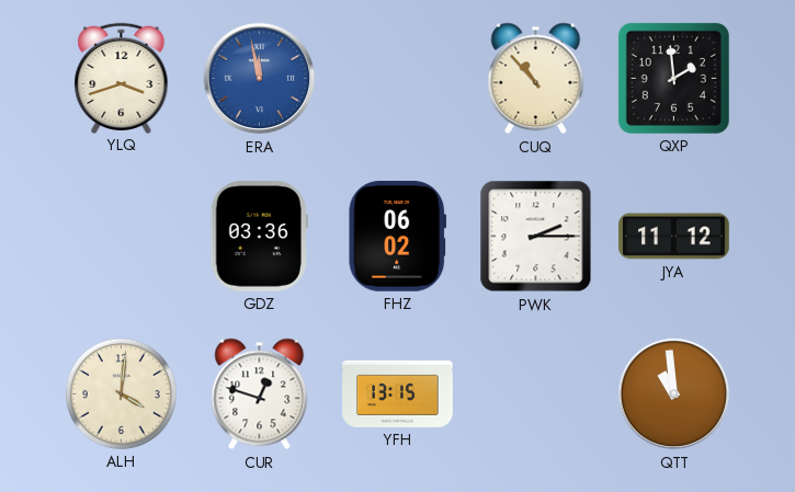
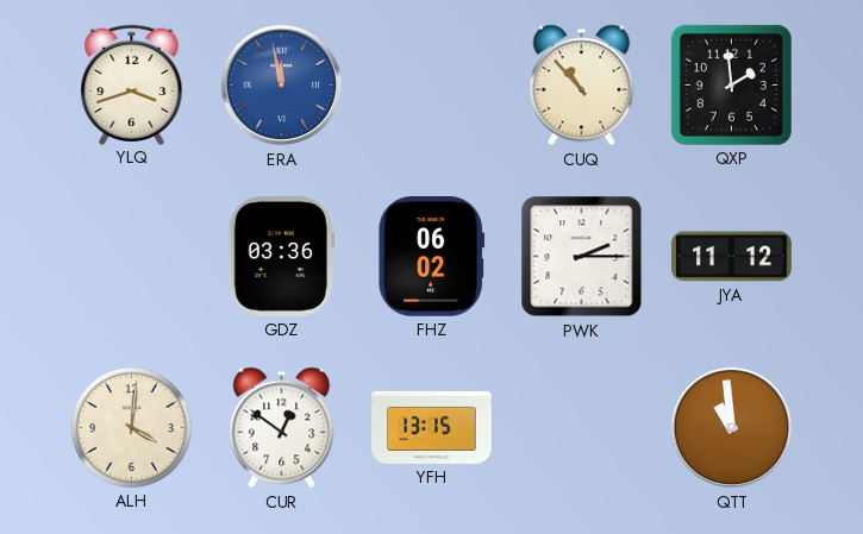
CUR: 12:48 -> 12:51
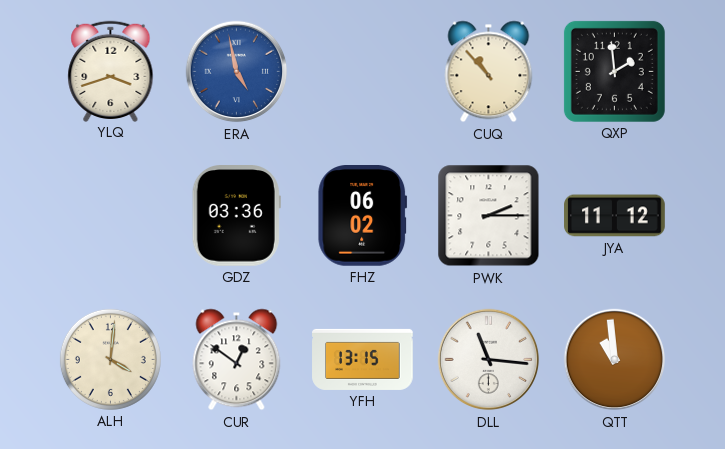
ERA: 11:58 -> 4:58
DLL: none -> 11:16
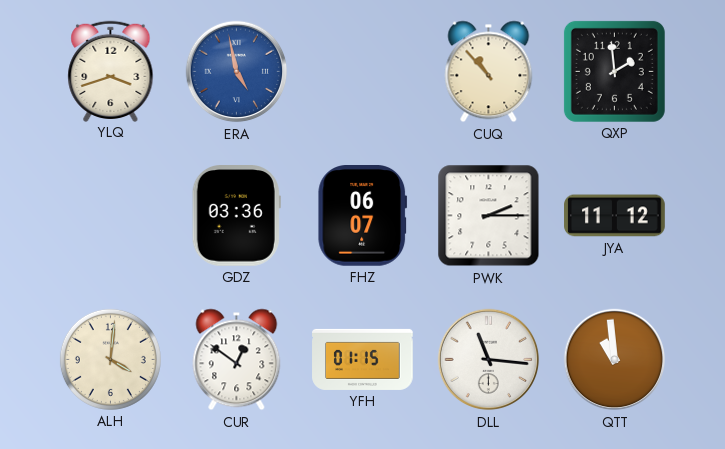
FHZ: 06:02 -> 06:07
YFH: 13:15 -> 01:15
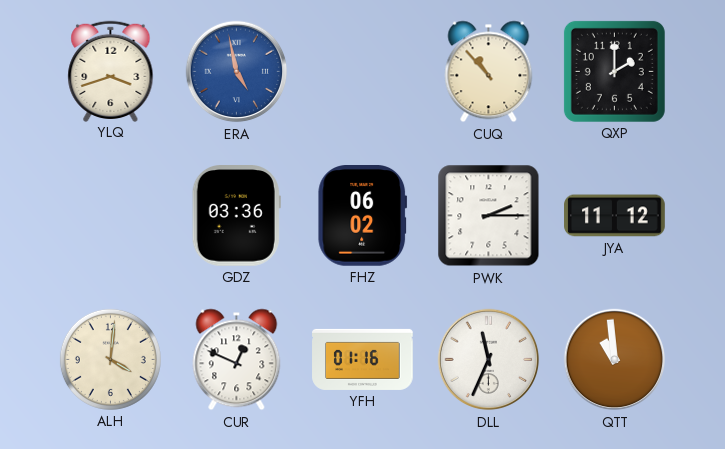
QXP: 1:59 -> 2:00
FHZ: 06:07 -> 06:02
CUR: 12:51 -> 12:49
YFH: 01:15 -> 01:16
DLL: 11:16 -> 11:34
